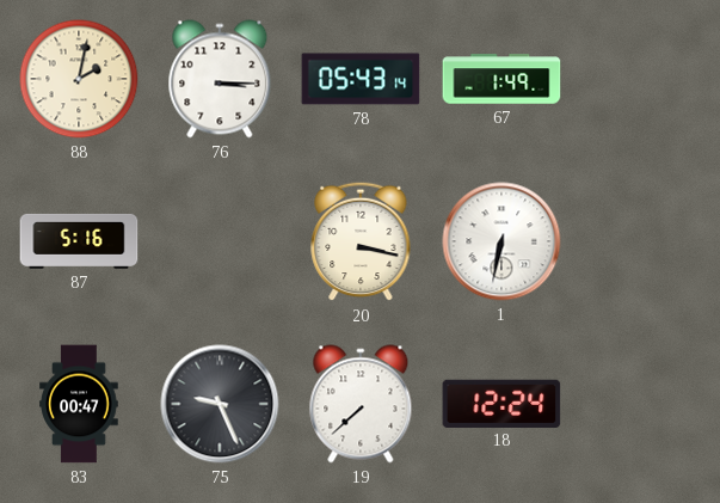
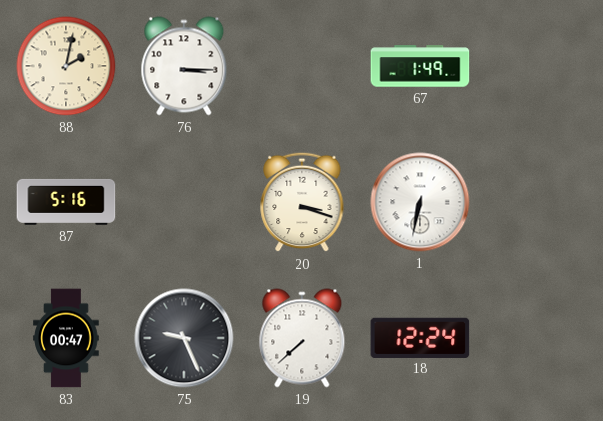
78: 05:43 -> none
20: 3:17 -> 3:18
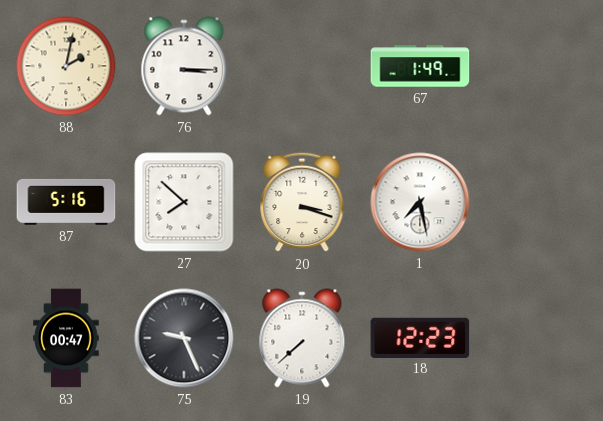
27: none -> 7:52
1: 6:32 -> 7:28
18: 12:24 -> 12:23
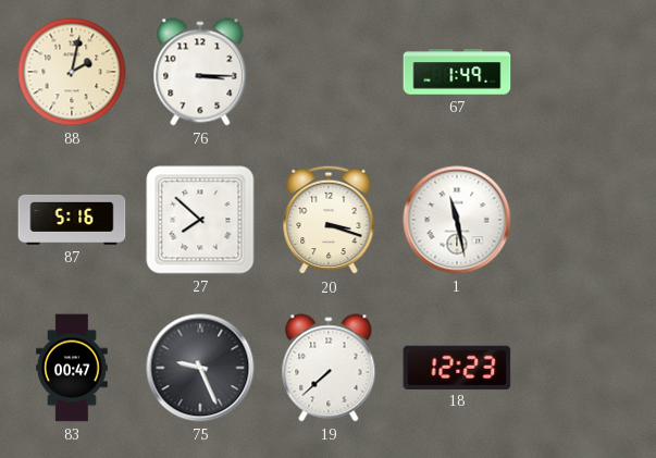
1: 7:28 -> 11:28
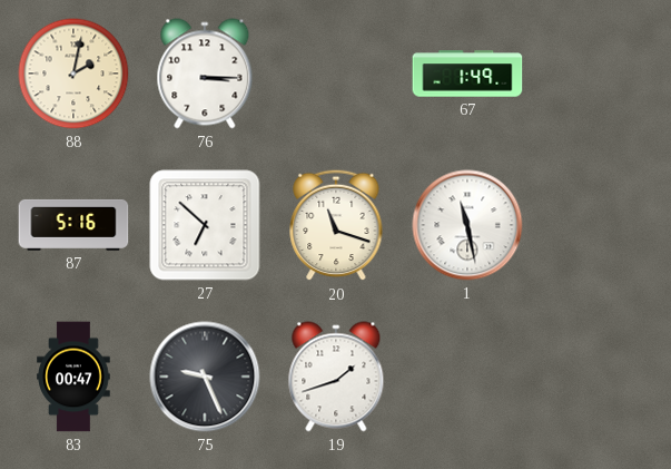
27: 7:52 -> 6:52
20: 3:18 -> 11:18
19: 7:38 -> 1:42
18: 12:23 -> none
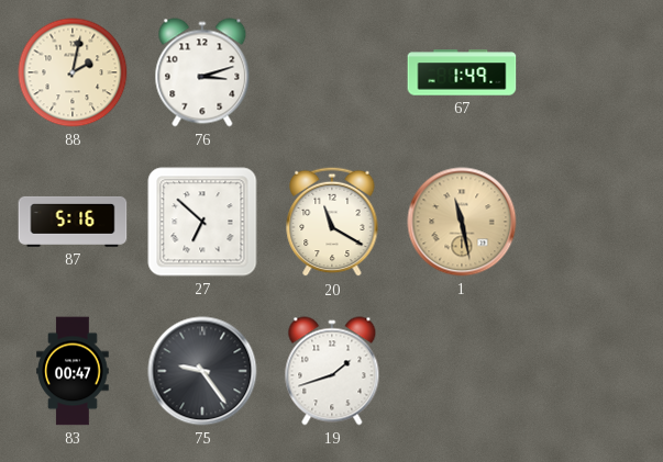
76: 3:15 -> 3:12
20: 11:18 -> 11:20
1 dial: white -> champagne
75: 9:26 -> 9:24
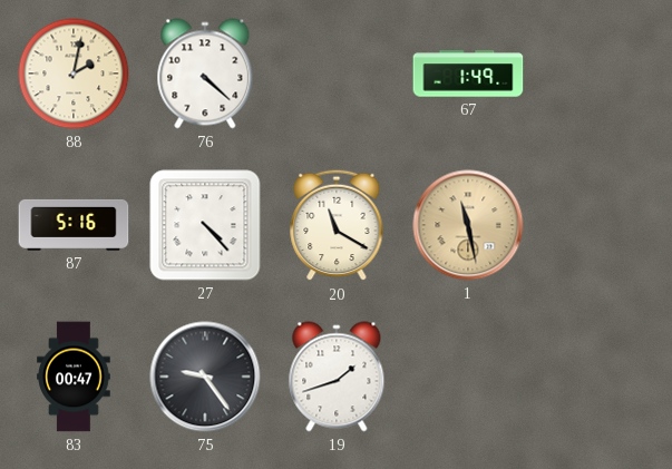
76: 3:12 -> 4:22
27: 6:52 -> 4:23
